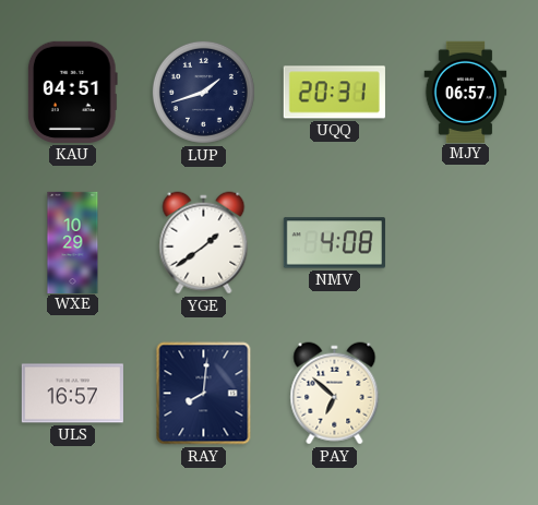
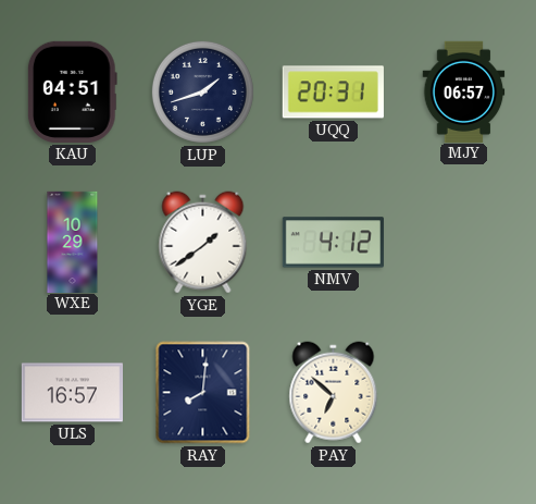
NMV: 4:08 -> 4:12
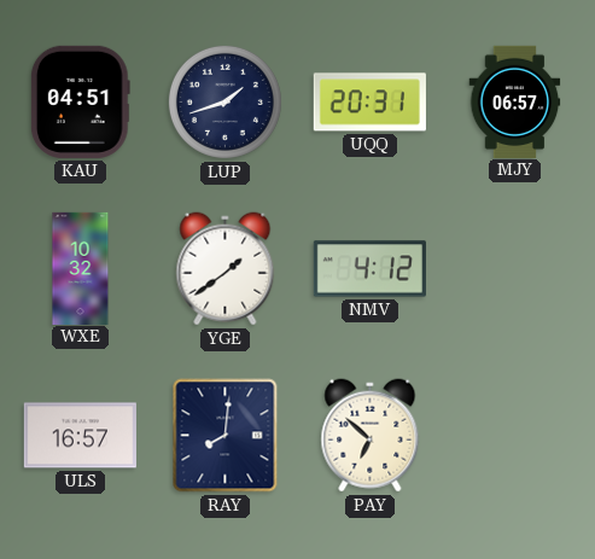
WXE: 10:29 -> 10:32
